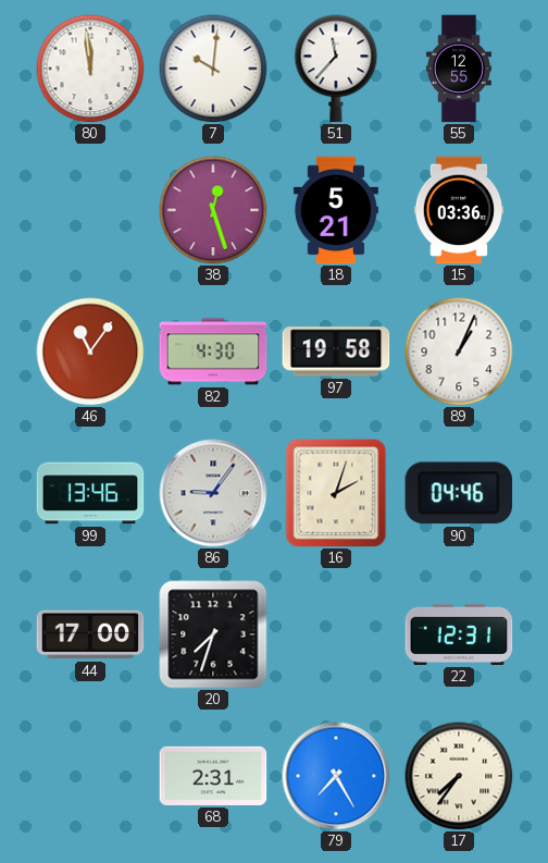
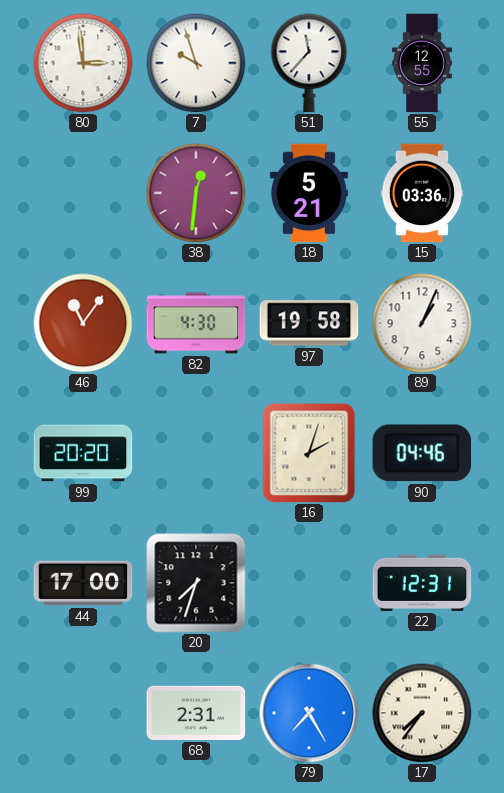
80: 11:59 -> 2:59
7: 10:01 -> 9:57
38: 12:27 -> 12:31
99: 13:46 -> 20:20
86: 9:06 -> none
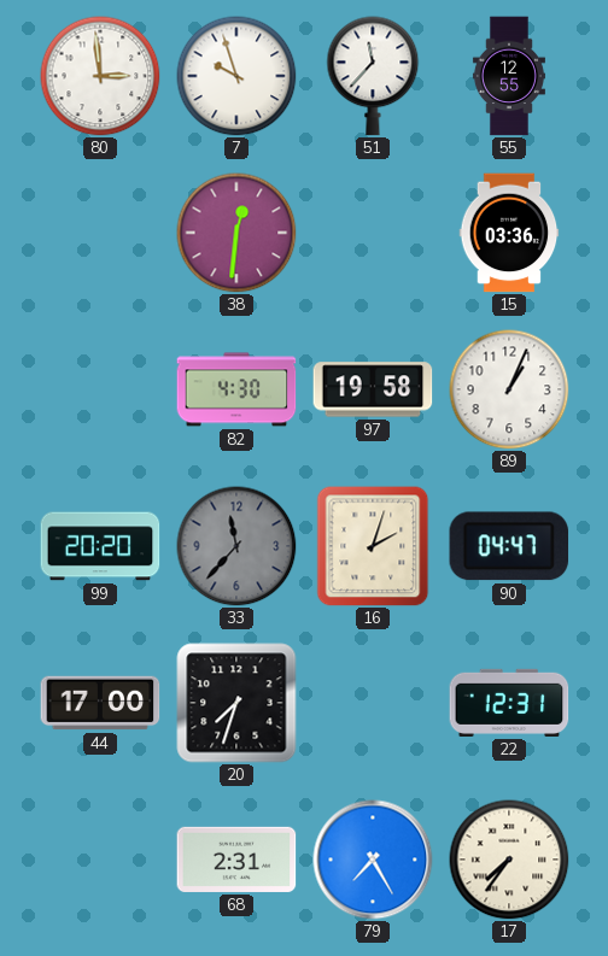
18: 5:21 -> none
46: 11:06 -> none
33: none -> 11:37
90: 04:46 -> 04:47
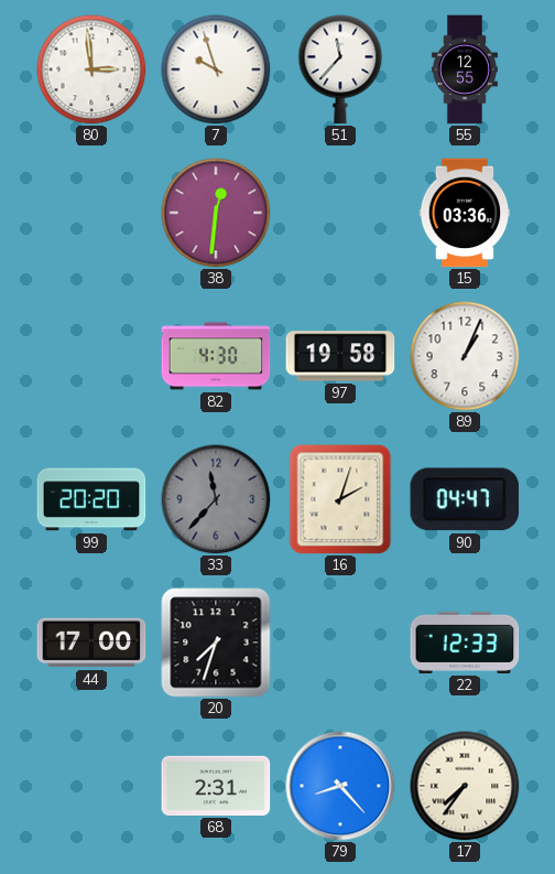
22: 12:31 -> 12:33
79: 7:25 -> 8:23
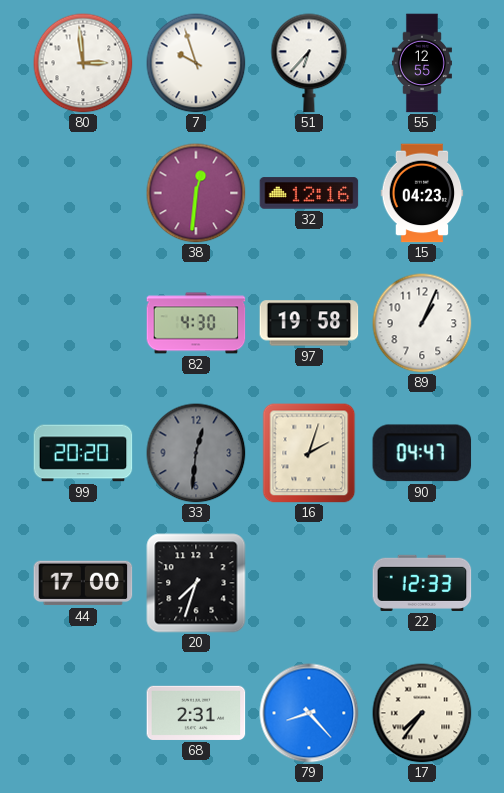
51: 11:37 -> 6:37
32: none -> 12:16
15: 03:36 -> 04:23
33: 11:37 -> 12:31
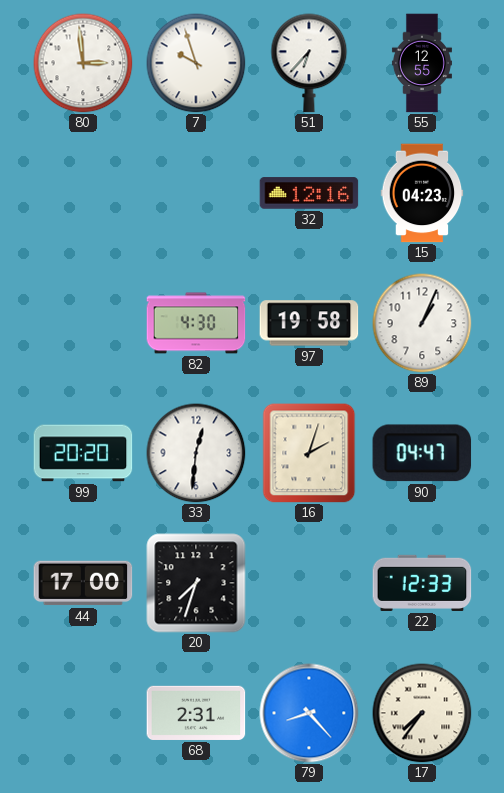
38: 12:31 -> none
33 dial: grey -> white
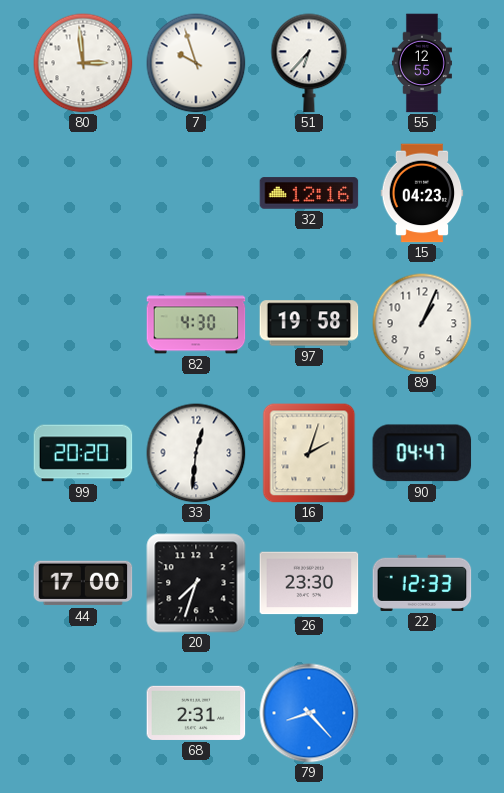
26: none -> 23:30
17: 7:36 -> none
